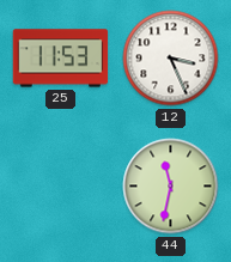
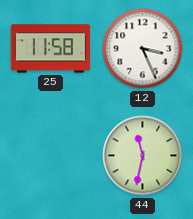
25: 11:53 -> 11:58
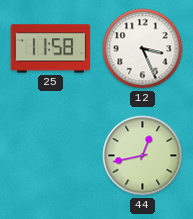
44: 11:32 -> 12:43
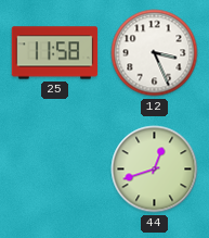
44: 12:43 -> 12:42
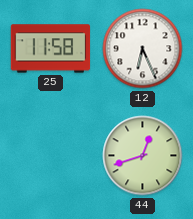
12: 3:26 -> 6:26
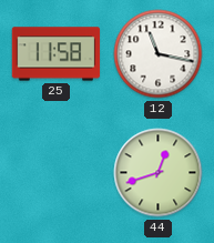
12: 6:26 -> 11:17
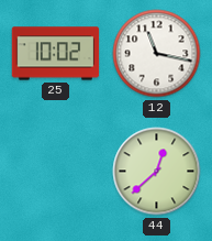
25: 11:58 -> 10:02
44: 12:42 -> 12:38
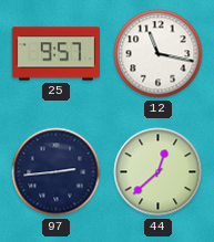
25: 10:02 -> 9:57
97: none -> 2:44
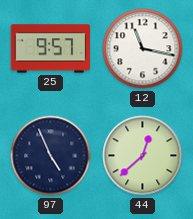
97: 2:44 -> 4:56
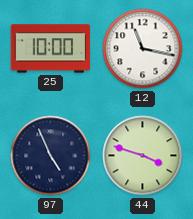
25: 9:57 -> 10:00
44: 12:38 -> 3:48
